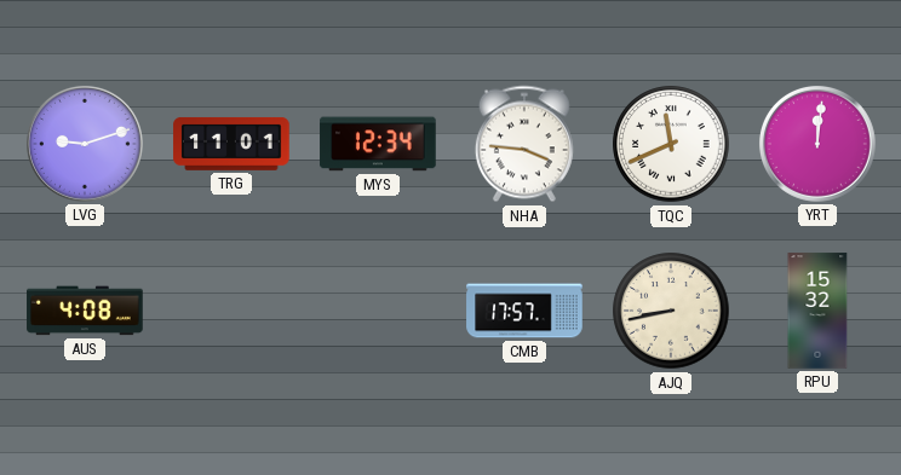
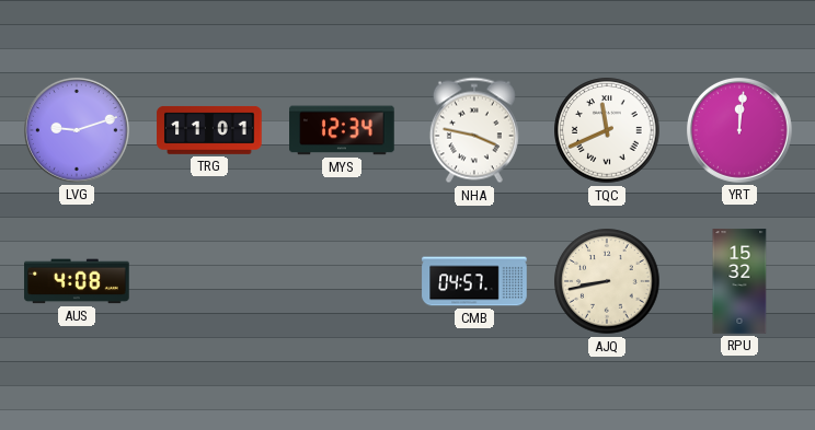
NHA: 3:46 -> 3:47
CMB: 17:57 -> 04:57
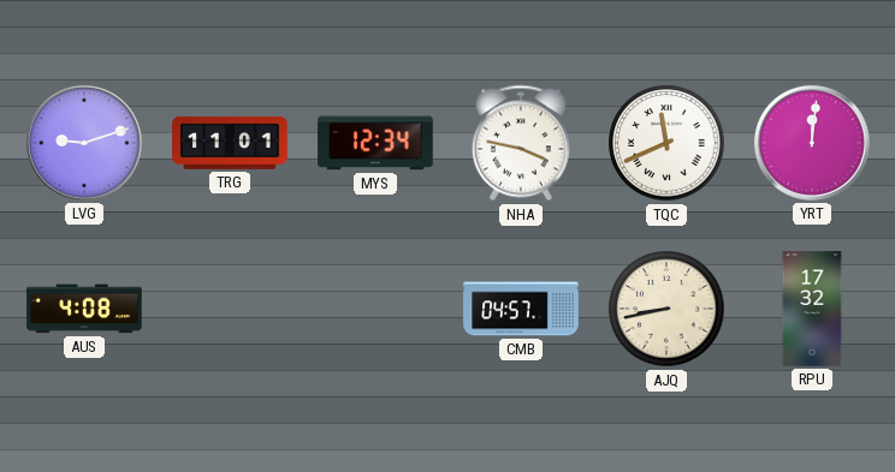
RPU: 15:32 -> 17:32
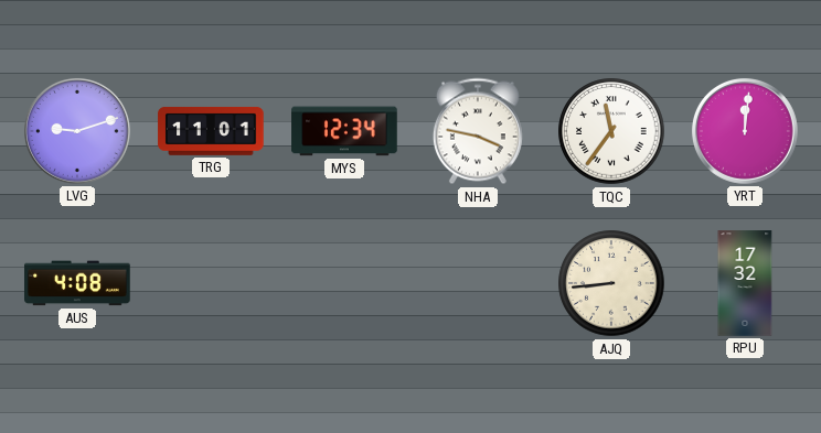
TQC: 11:41 -> 11:36
CMB: 04:57 -> none
AJQ: 8:43 -> 8:44
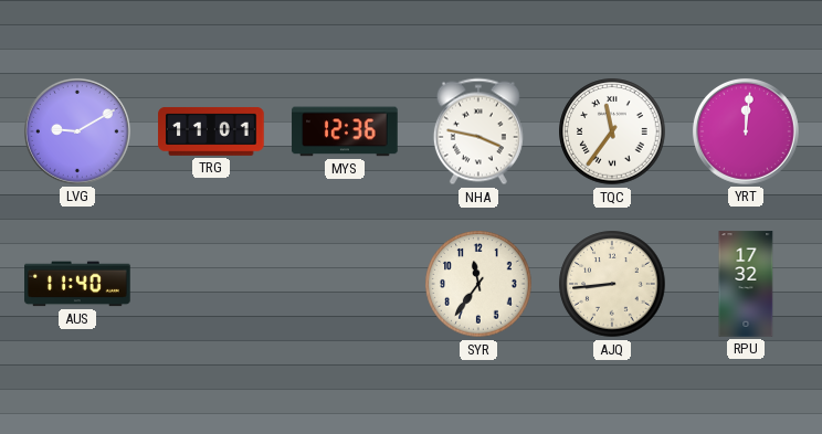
LVG: 9:12 -> 9:10
MYS: 12:34 -> 12:36
AUS: 4:08 -> 11:40
SYR: none -> 11:36
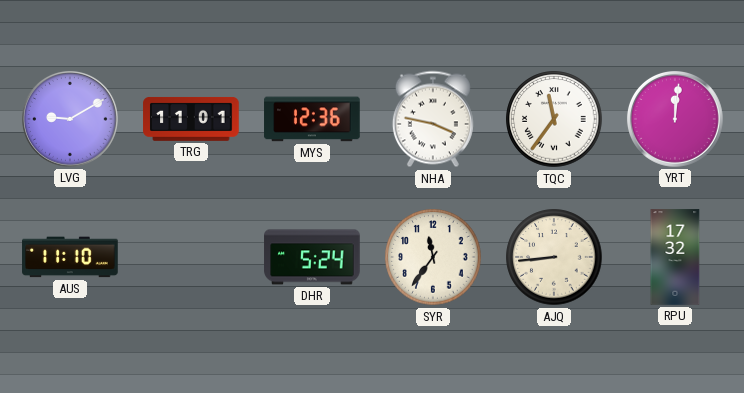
AUS: 11:40 -> 11:10
DHR: none -> 5:24
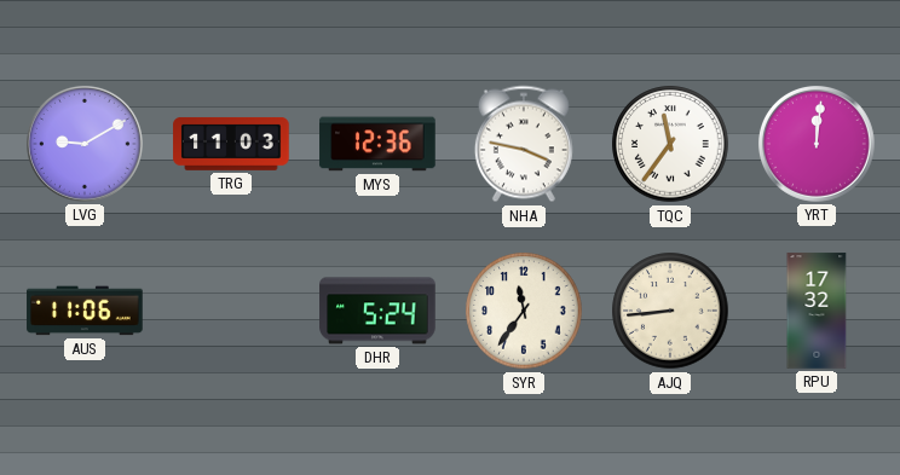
TRG: 11:01 -> 11:03
AUS: 11:10 -> 11:06
